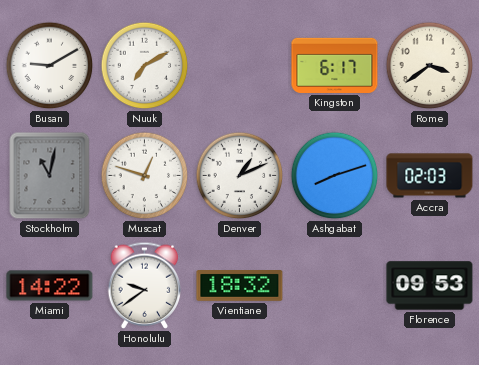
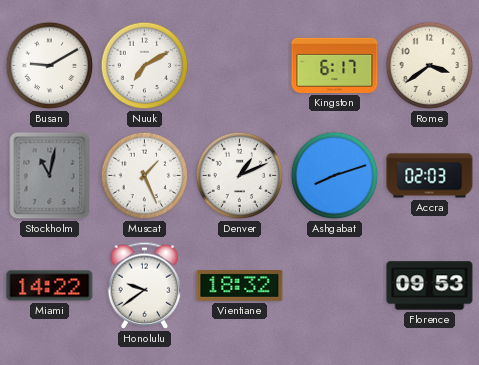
Muscat: 12:48 -> 1:26
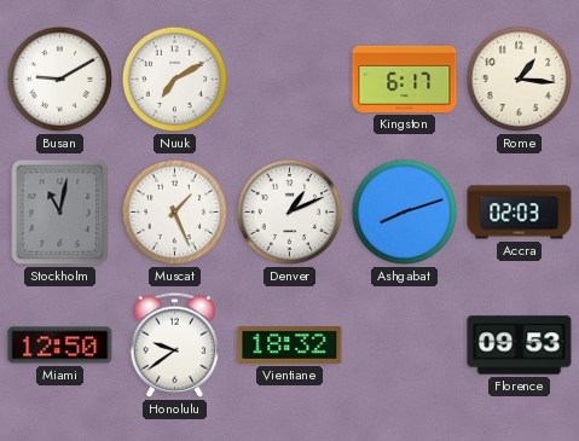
Rome: 3:39 -> 1:16
Miami: 14:22 -> 12:50
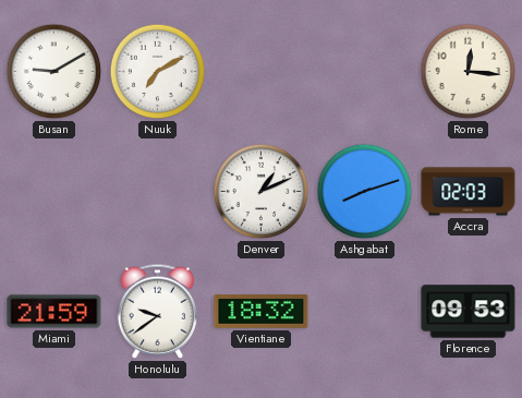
Kingston: 6:17 -> none
Rome: 1:16 -> 12:16
Stockholm: 11:02 -> none
Muscat: 1:26 -> none
Miami: 12:50 -> 21:59
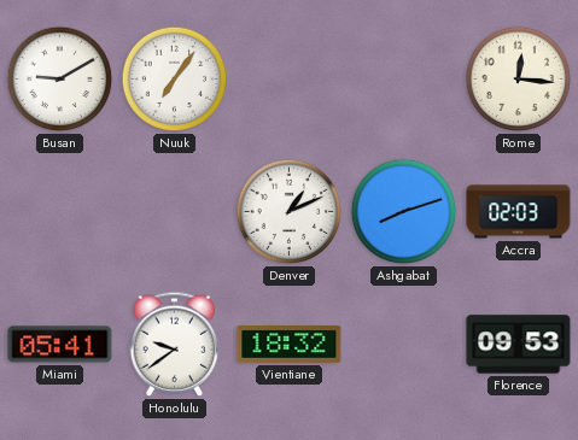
Nuuk: 7:10 -> 7:06
Miami: 21:59 -> 05:41
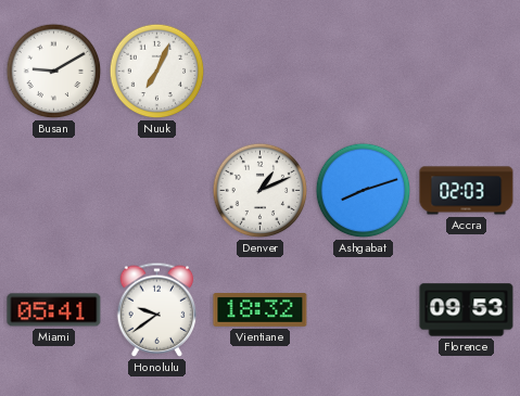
Nuuk: 7:06 -> 7:04
Rome: 12:16 -> none
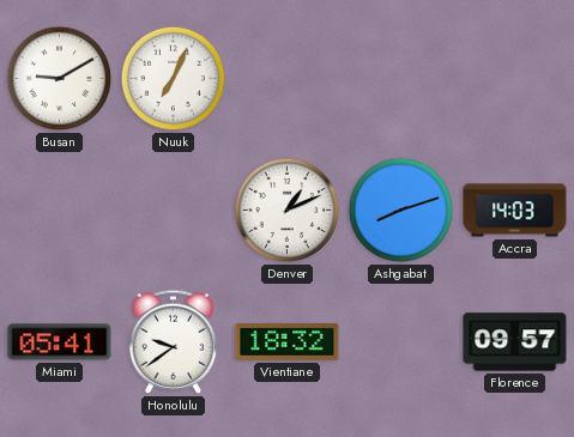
Accra: 02:03 -> 14:03
Florence: 09:53 -> 09:57
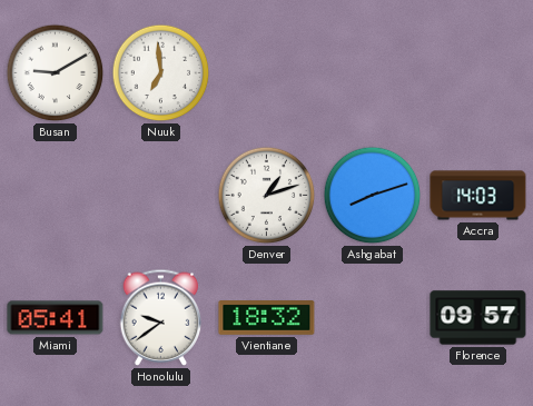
Nuuk: 7:04 -> 6:59
Denver: 1:11 -> 1:12
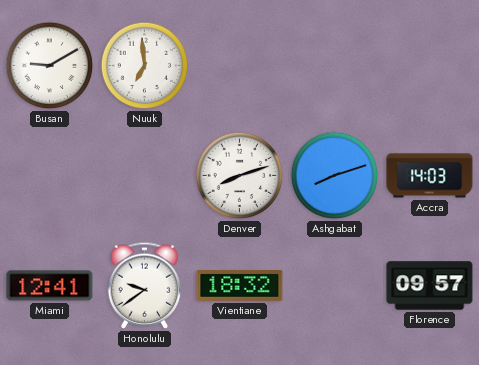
Denver: 1:12 -> 8:12
Miami: 05:41 -> 12:41
